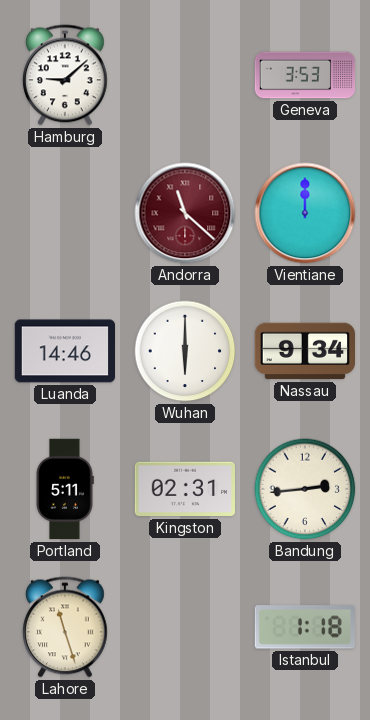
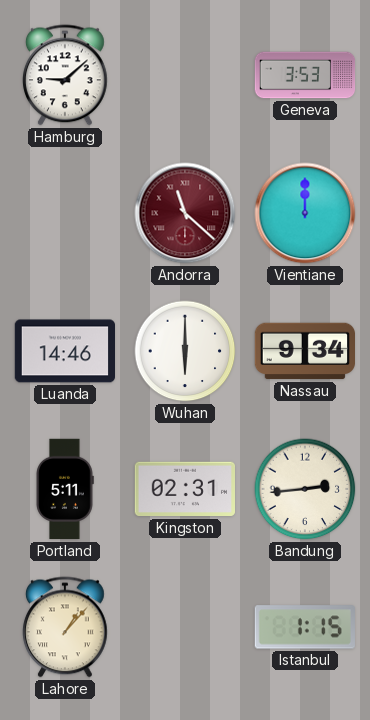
Lahore: 11:27 -> 1:07
Istanbul: 1:18 -> 1:15
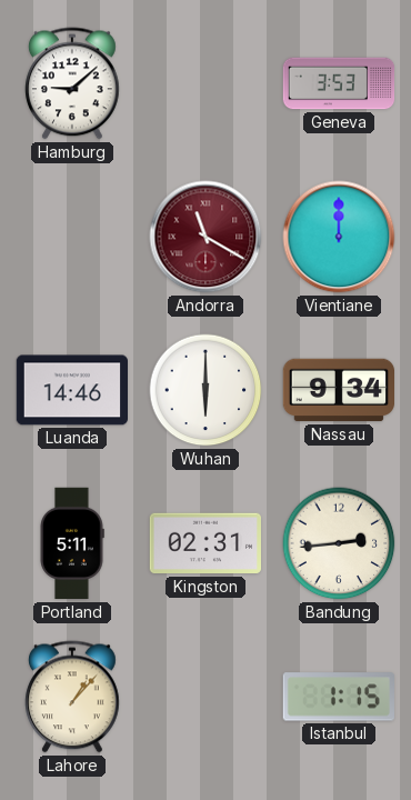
Andorra: 11:22 -> 11:20
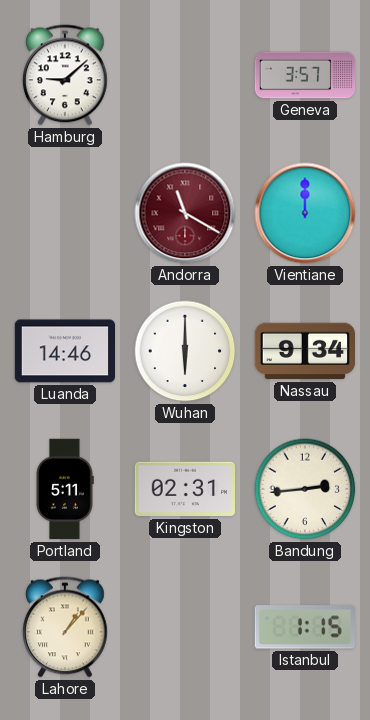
Geneva: 3:53 -> 3:57
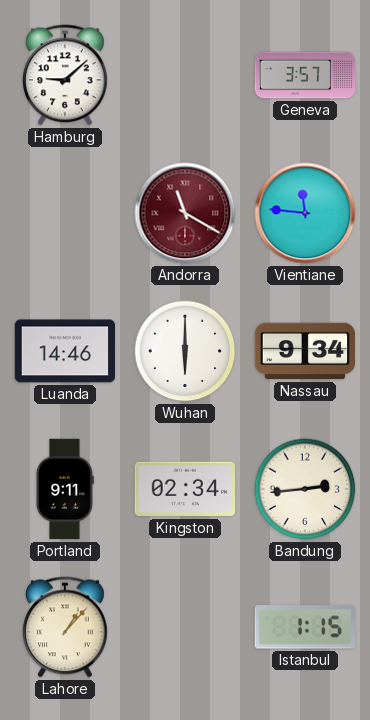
Vientiane: 12:00 -> 11:46
Portland: 5:11 -> 9:11
Kingston: 02:31 -> 02:34
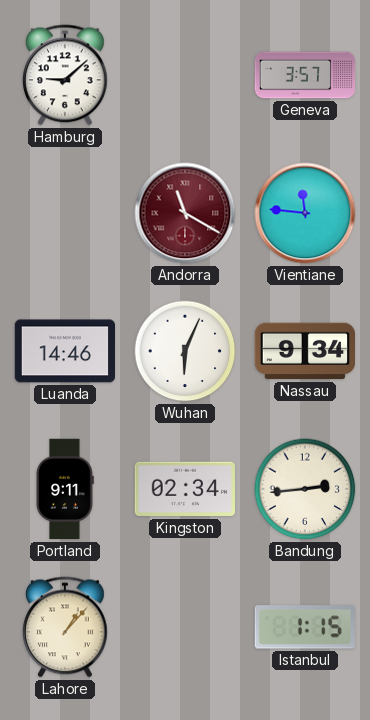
Wuhan: 6:00 -> 6:04
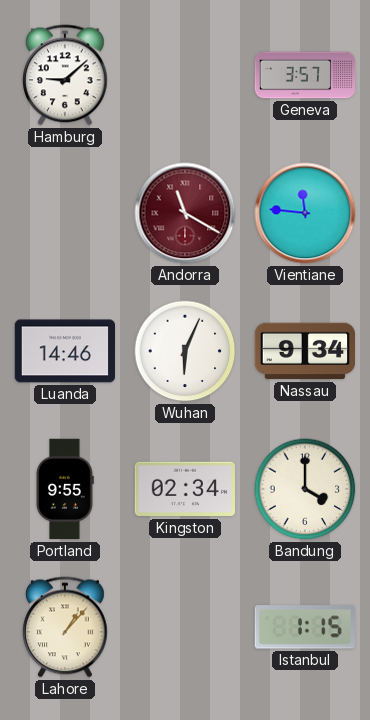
Portland: 9:11 -> 9:55
Bandung: 2:44 -> 4:00
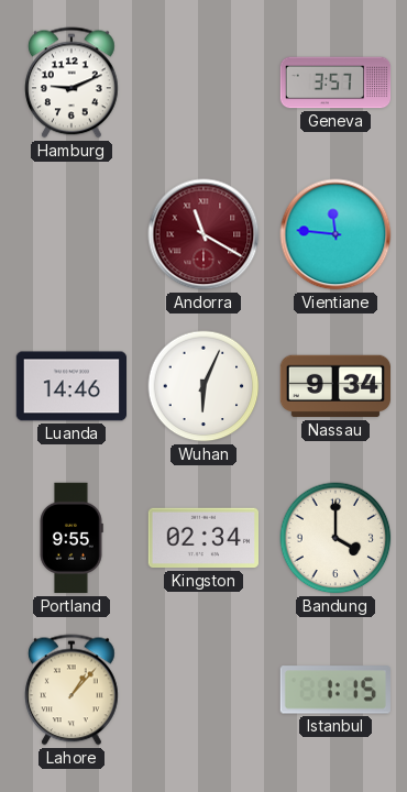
Hamburg: 9:08 -> 9:11
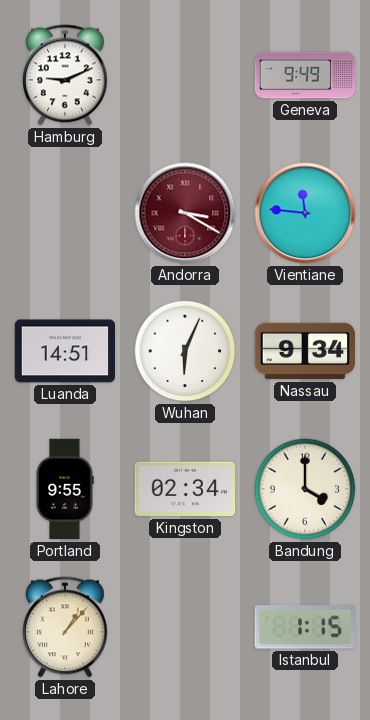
Geneva: 3:57 -> 9:49
Andorra: 11:20 -> 3:20
Luanda: 14:46 -> 14:51
